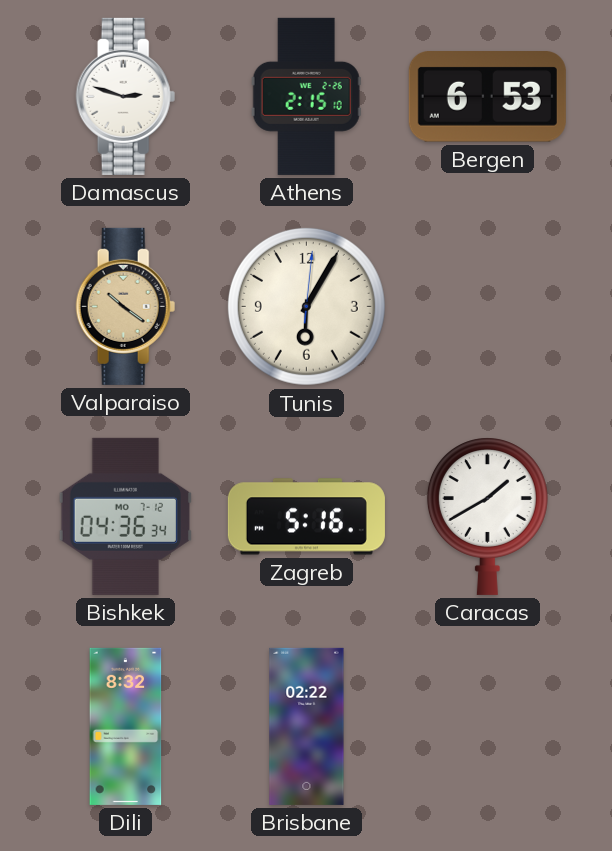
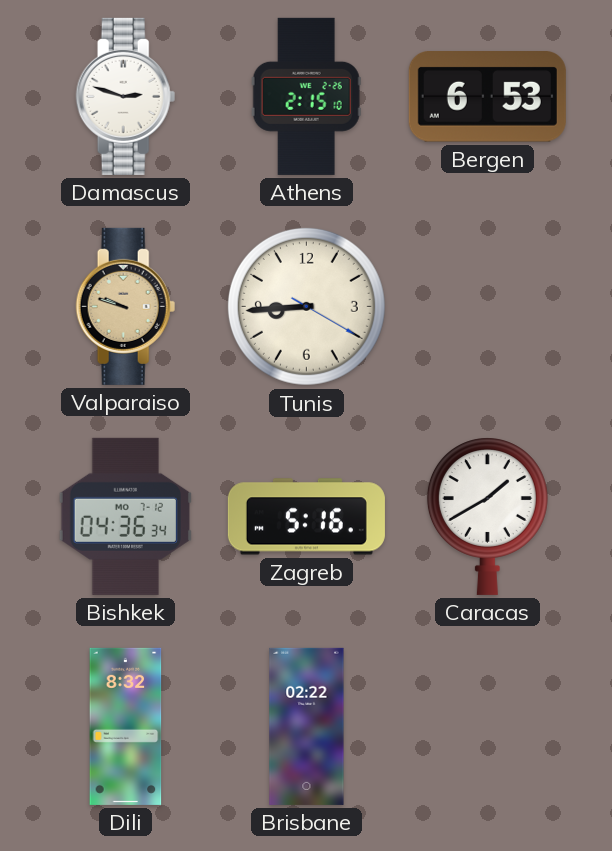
Valparaiso: 10:21 -> 9:48
Tunis: 6:05 -> 8:44
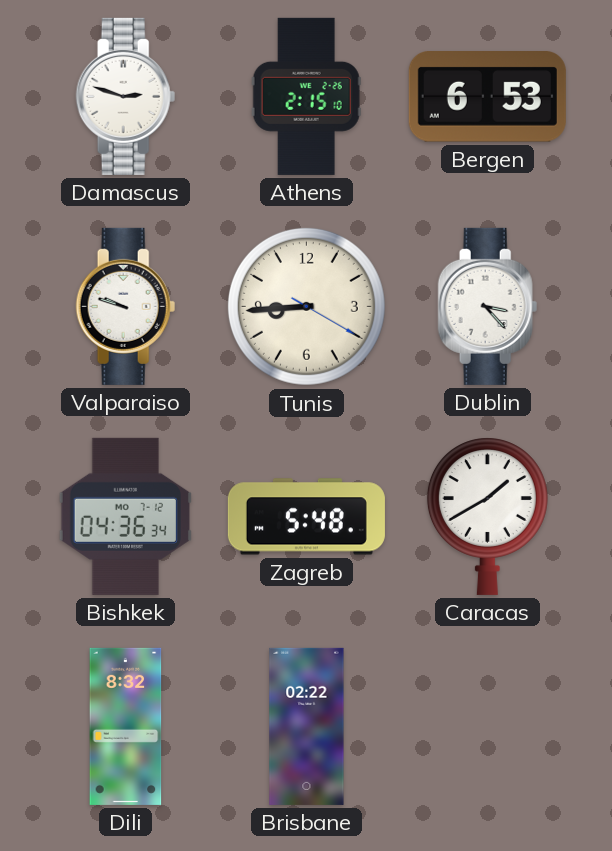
Valparaiso dial: champagne -> white
Dublin: none -> 3:23
Zagreb: 5:16 -> 5:48
